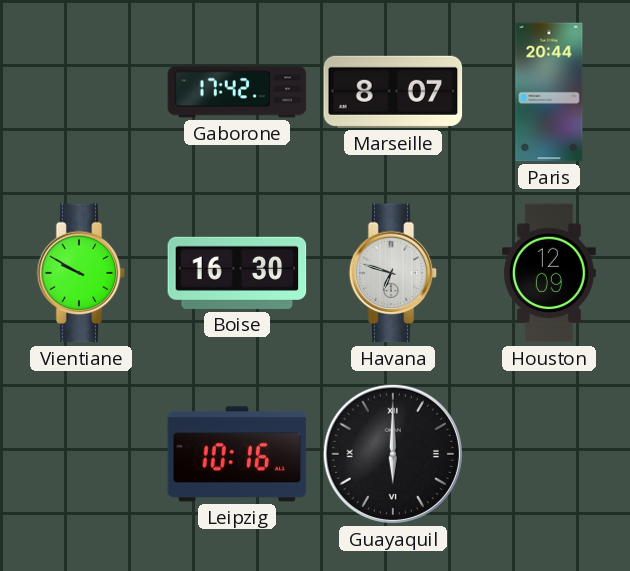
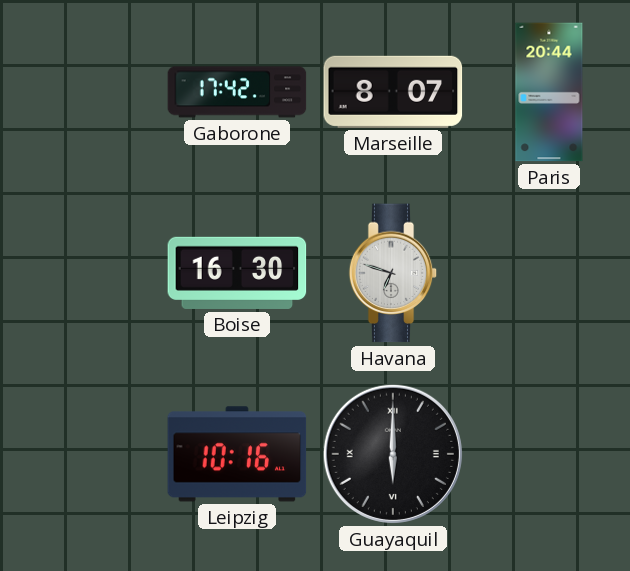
Vientiane: 9:50 -> none
Houston: 12:09 -> none
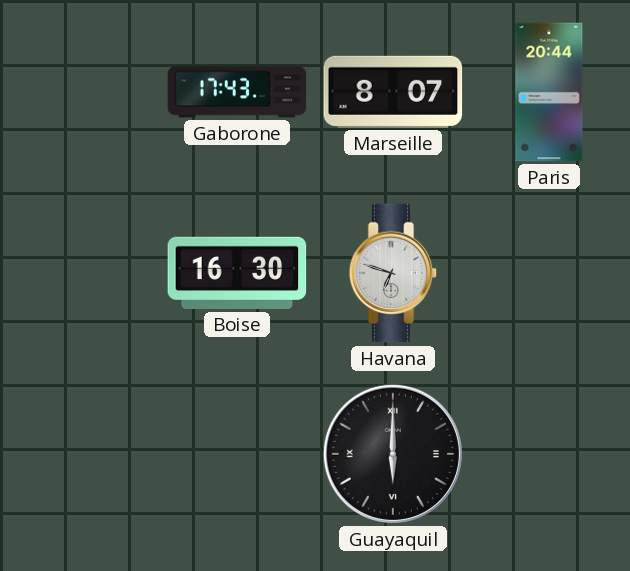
Gaborone: 17:42 -> 17:43
Leipzig: 10:16 -> none
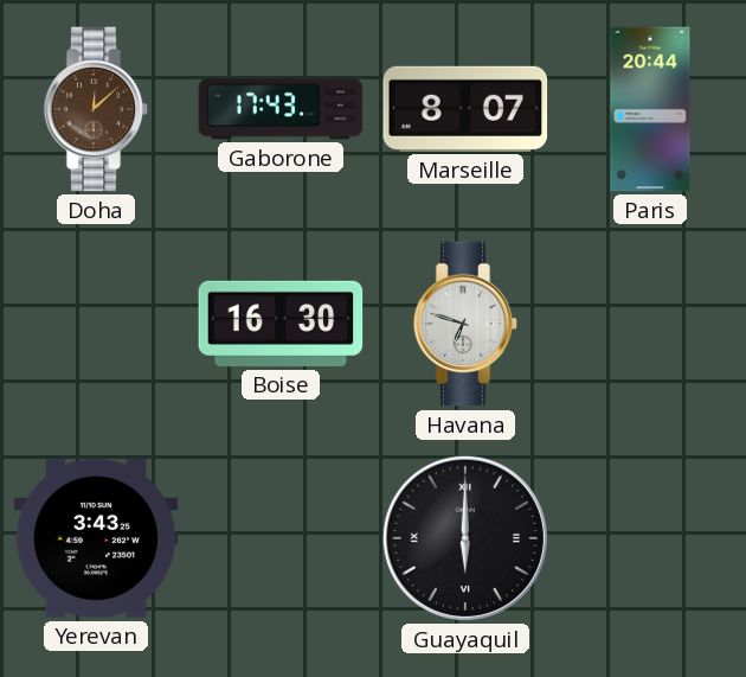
Doha: none -> 12:08
Yerevan: none -> 3:43
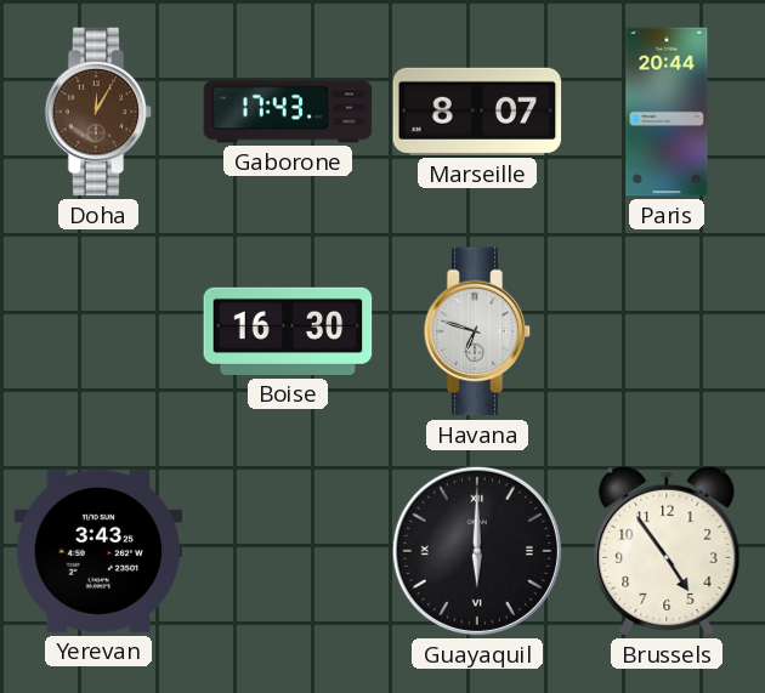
Doha: 12:08 -> 12:05
Brussels: none -> 4:54
